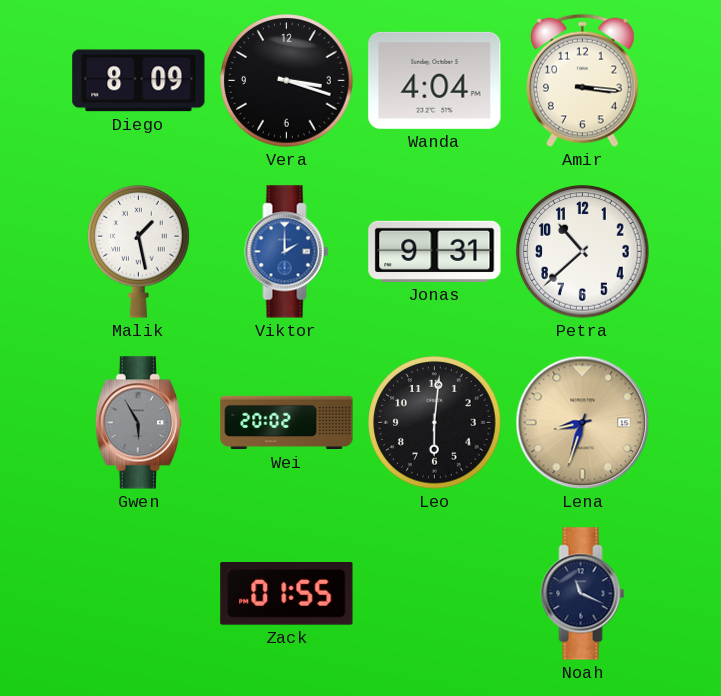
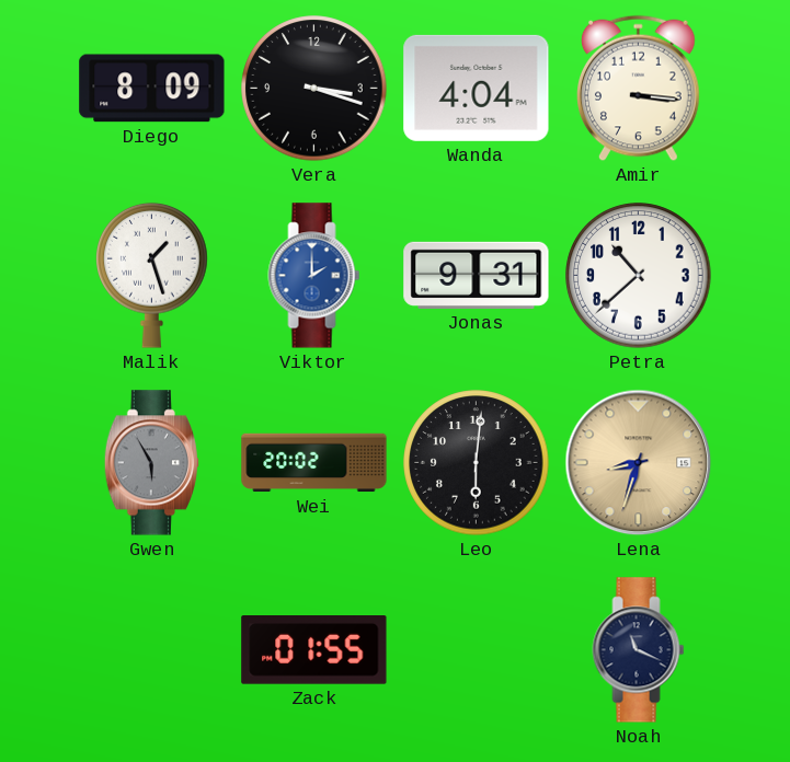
Malik: 1:28 -> 1:27
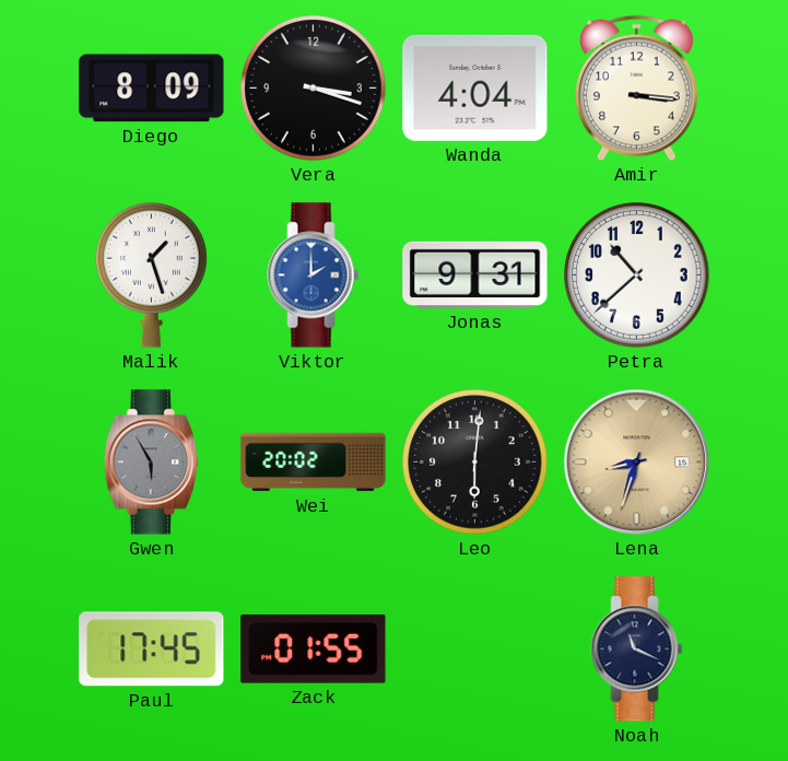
Paul: none -> 17:45
